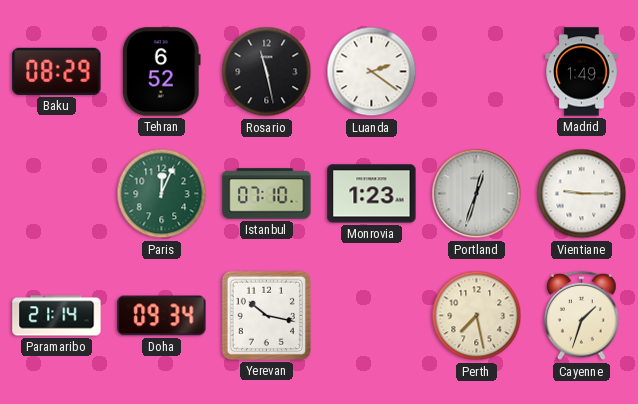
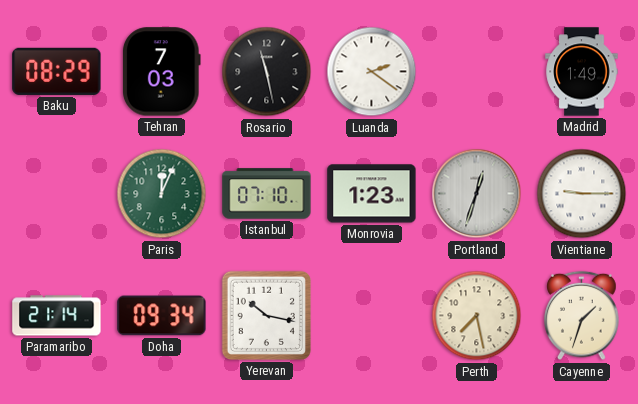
Tehran: 6:52 -> 7:03
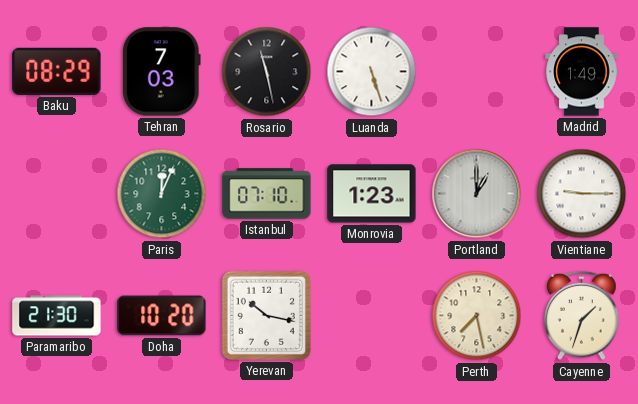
Luanda: 2:21 -> 5:27
Portland: 12:33 -> 1:00
Paramaribo: 21:14 -> 21:30
Doha: 09:34 -> 10:20
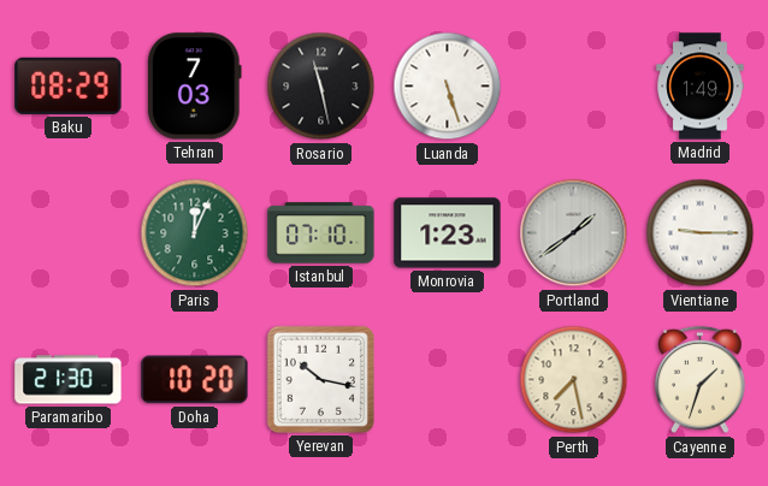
Portland: 1:00 -> 1:39
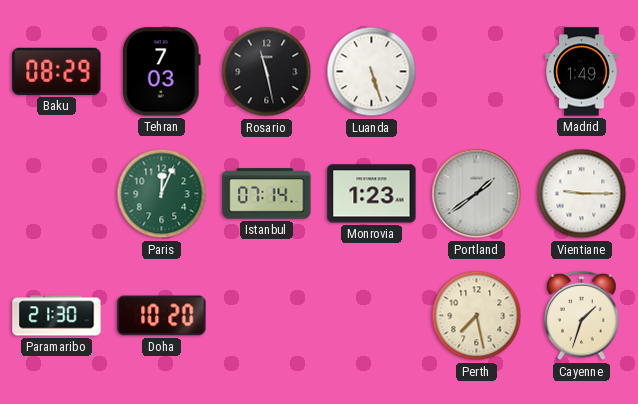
Istanbul: 07:10 -> 07:14
Yerevan: 10:17 -> none
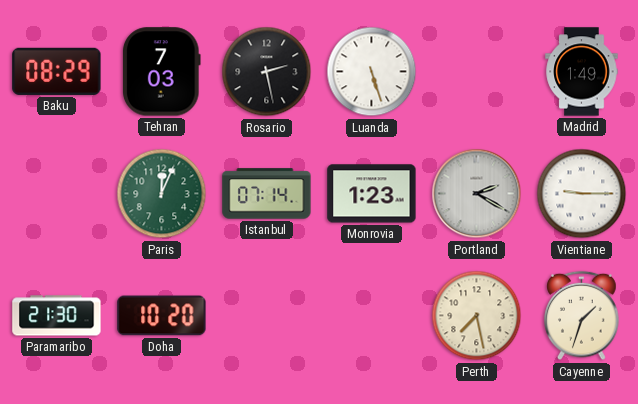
Rosario: 11:28 -> 2:28
Portland: 1:39 -> 2:20
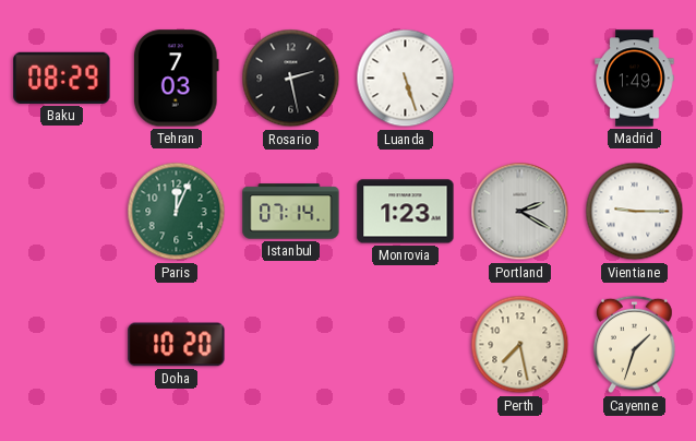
Paramaribo: 21:30 -> none
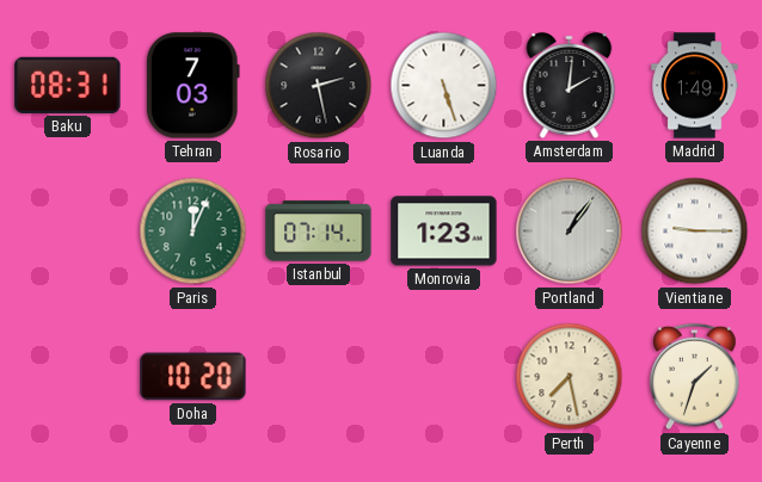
Baku: 08:29 -> 08:31
Amsterdam: none -> 2:01
Portland: 2:20 -> 1:06
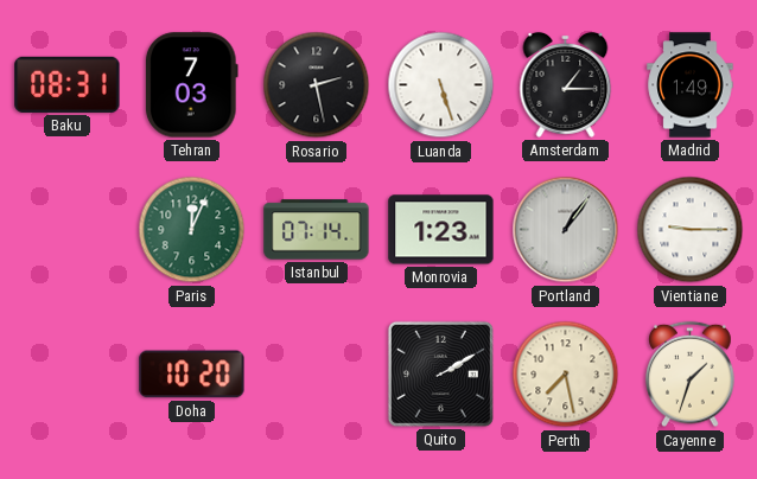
Amsterdam: 2:01 -> 1:15
Quito: none -> 2:10
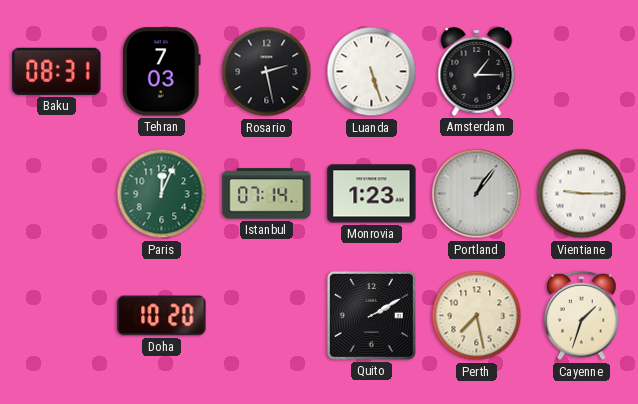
Madrid: 1:49 -> none
